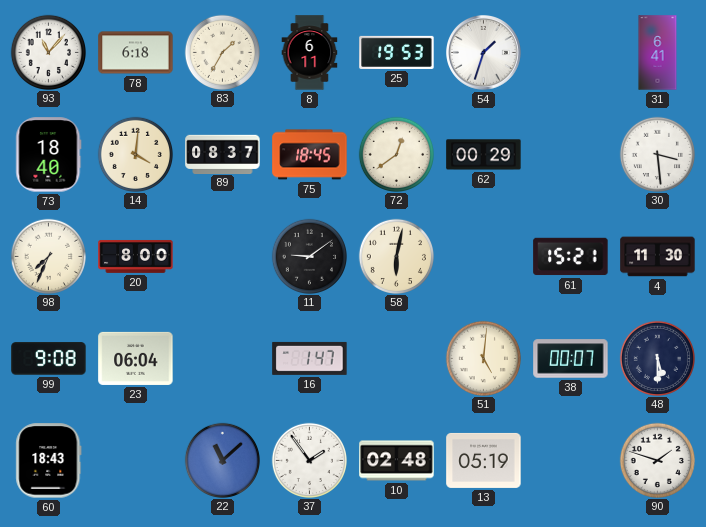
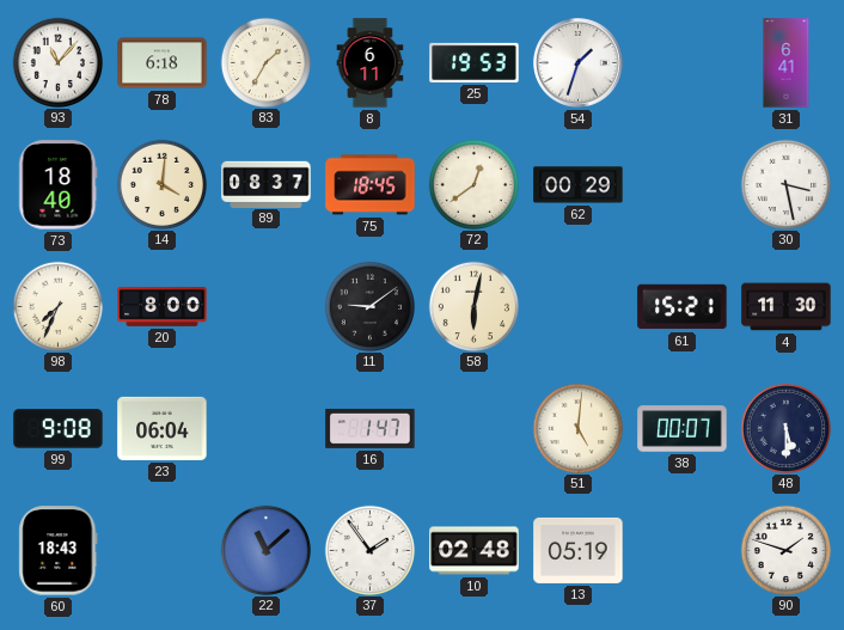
30: 3:29 -> 3:28
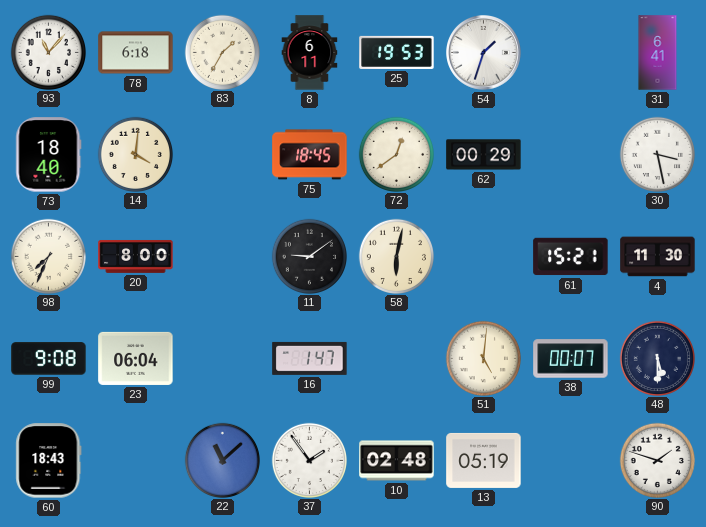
89: 08:37 -> none
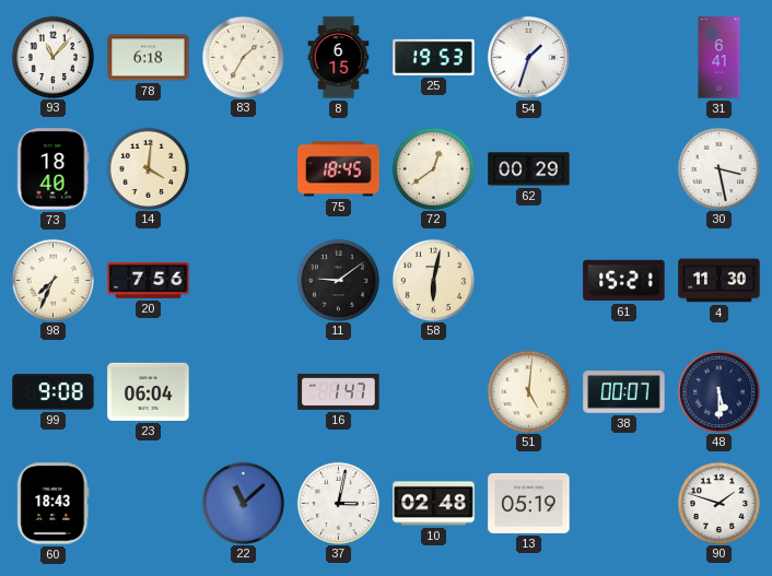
8: 6:11 -> 6:15
20: 8:00 -> 7:56
37: 1:54 -> 3:02
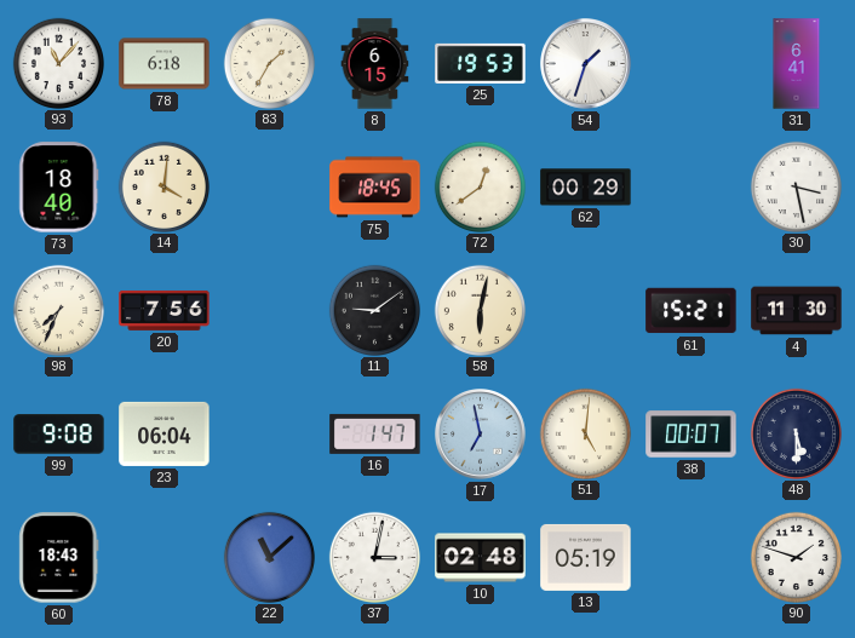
17: none -> 6:58
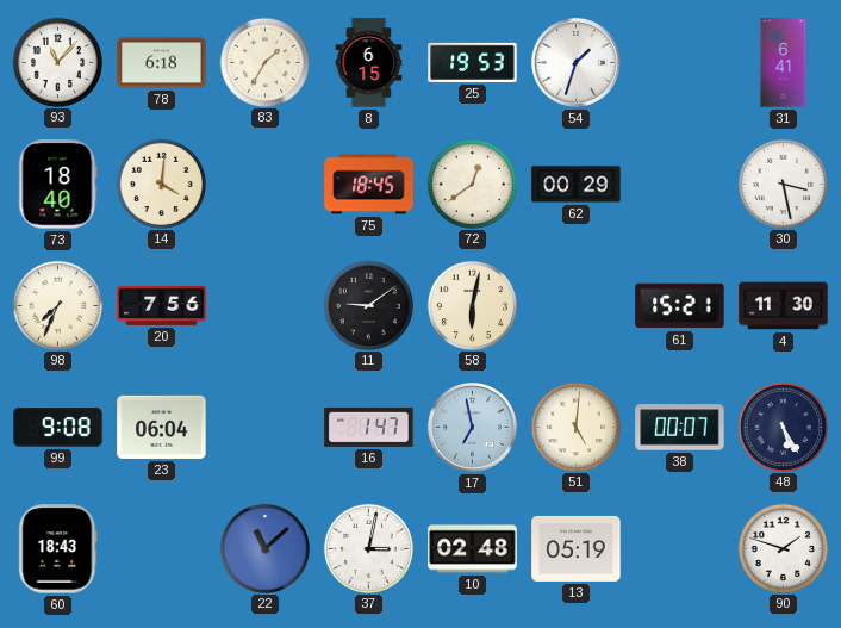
48: 5:30 -> 5:25
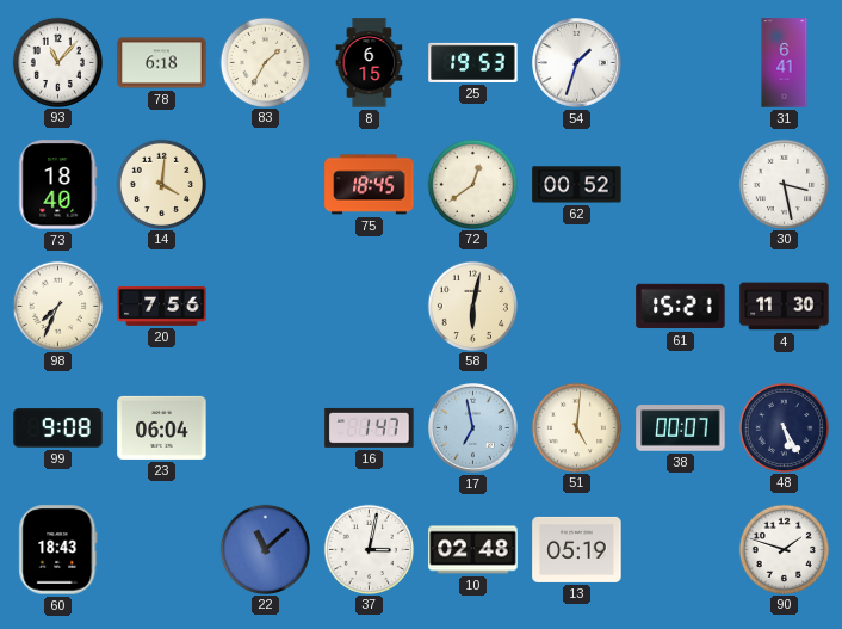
62: 00:29 -> 00:52
11: 9:09 -> none
